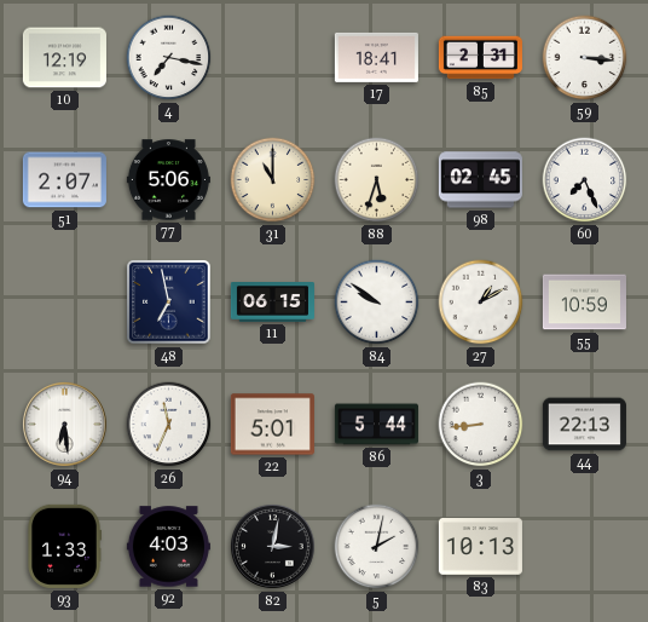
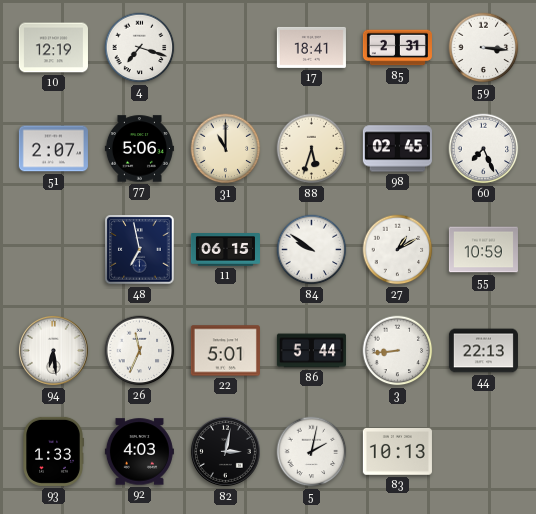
4: 7:17 -> 7:18
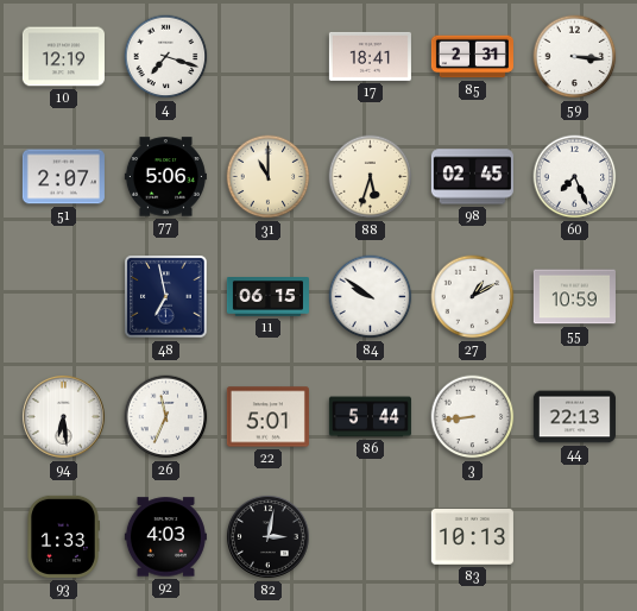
5: 2:02 -> none
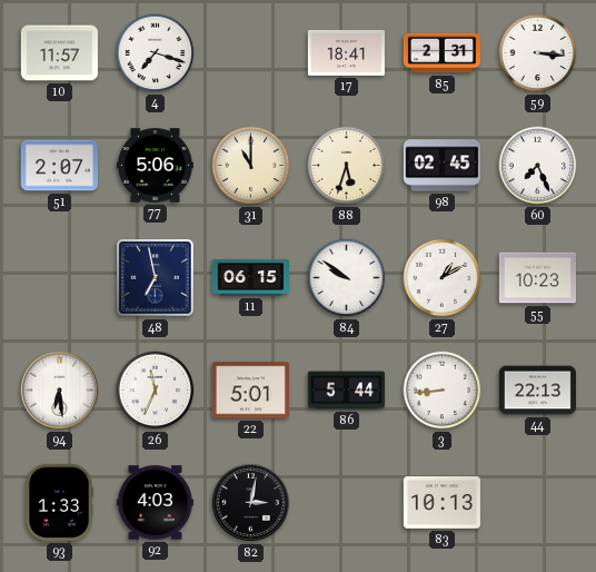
10: 12:19 -> 11:57
55: 10:59 -> 10:23
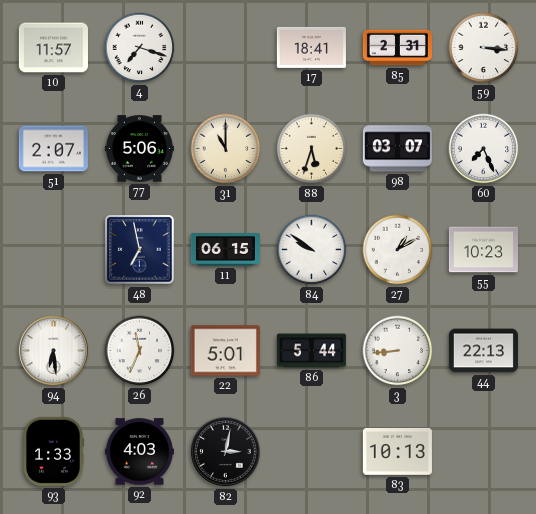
98: 02:45 -> 03:07
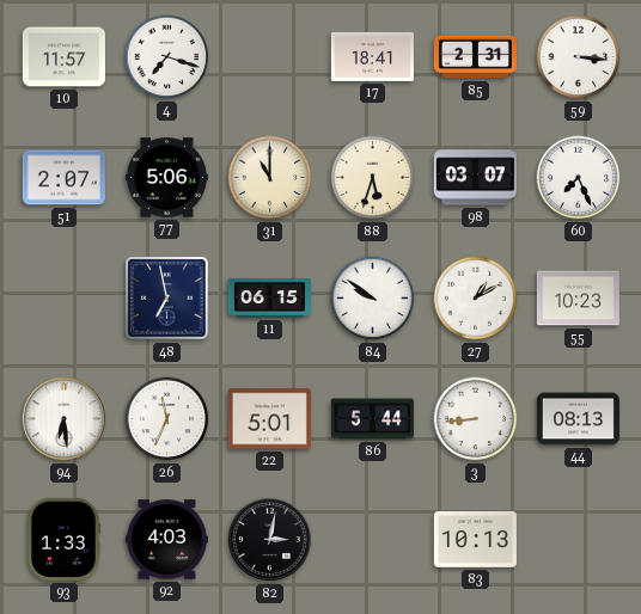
44: 22:13 -> 08:13
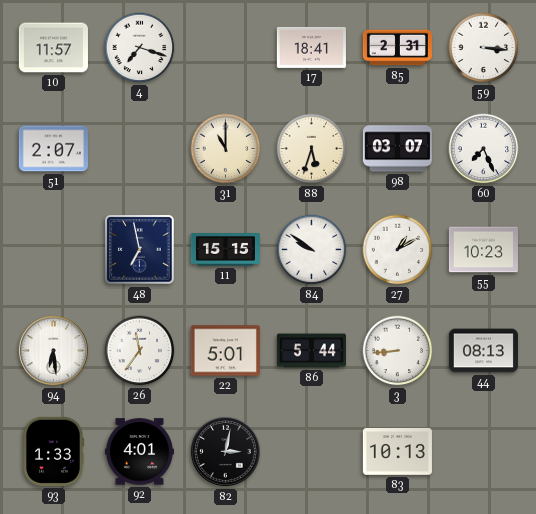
77: 5:06 -> none
11: 06:15 -> 15:15
26: 11:34 -> 11:36
92: 4:03 -> 4:01
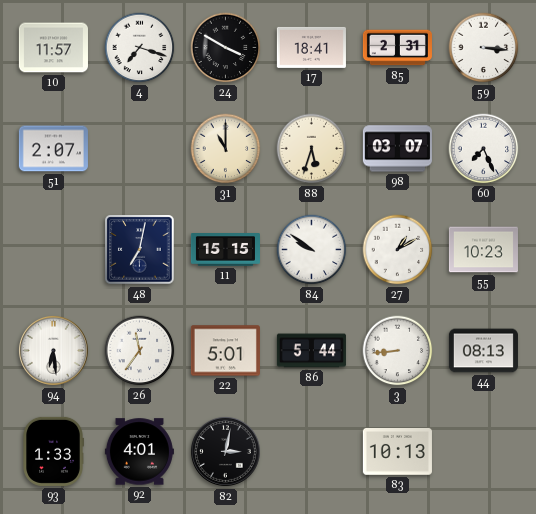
24: none -> 3:50
48: 6:58 -> 7:02
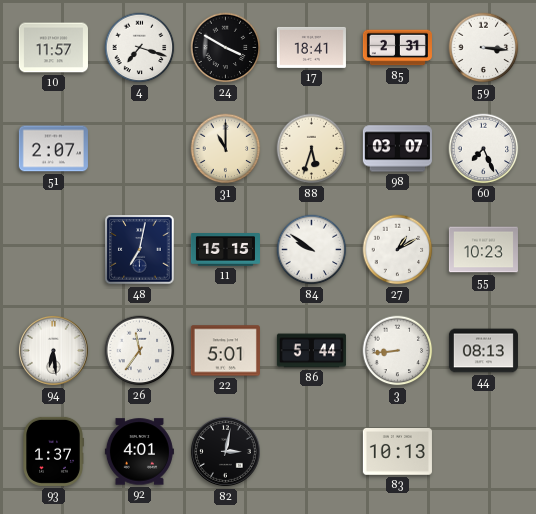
93: 1:33 -> 1:37
